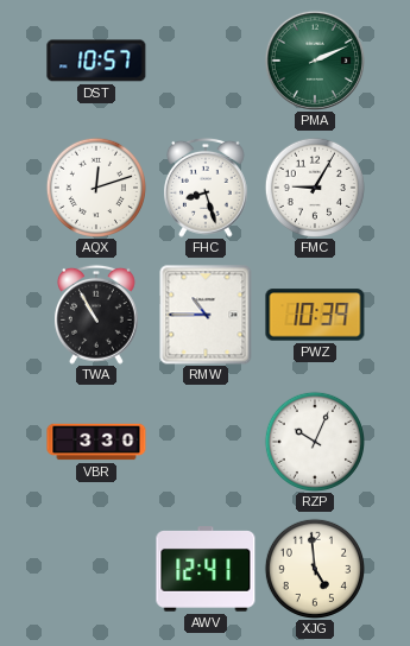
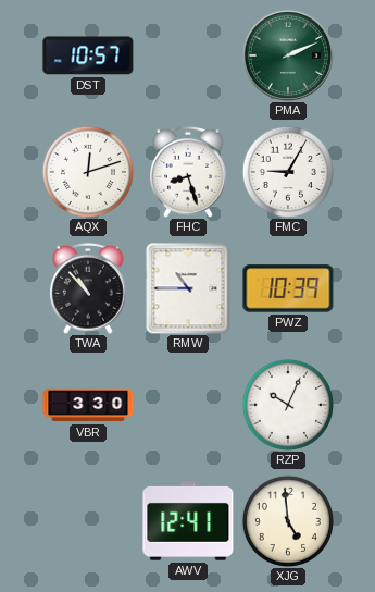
TWA: 10:55 -> 10:53
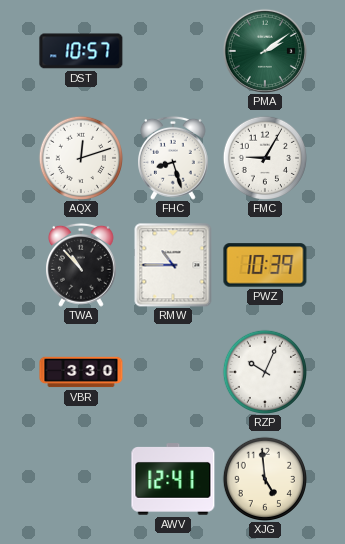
PMA: 2:11 -> 2:09
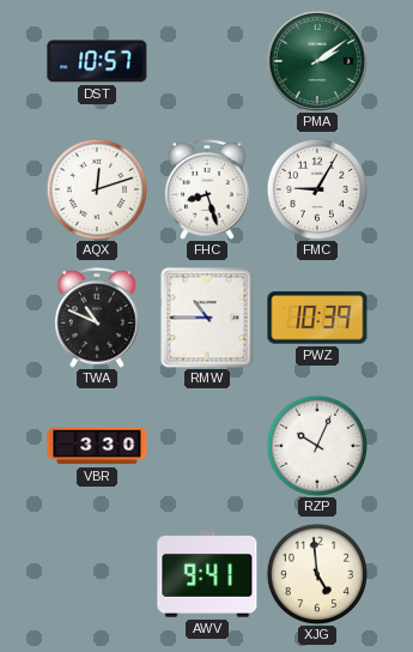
TWA: 10:53 -> 10:49
AWV: 12:41 -> 9:41
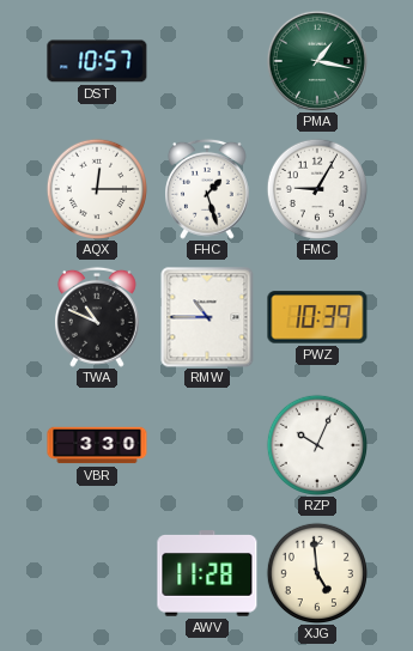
PMA: 2:09 -> 1:17
AQX: 12:12 -> 12:15
FHC: 8:27 -> 1:27
AWV: 9:41 -> 11:28
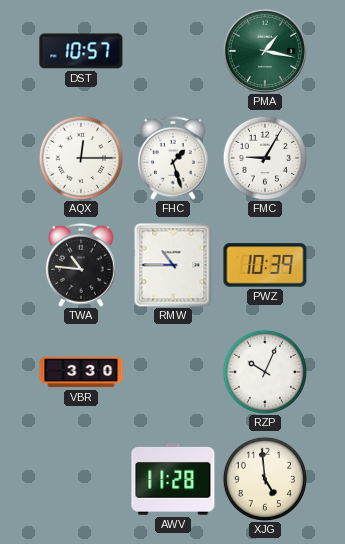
TWA: 10:49 -> 10:46
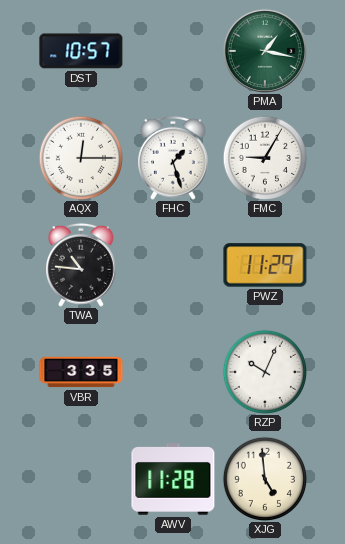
RMW: 10:45 -> none
PWZ: 10:39 -> 11:29
VBR: 3:30 -> 3:35
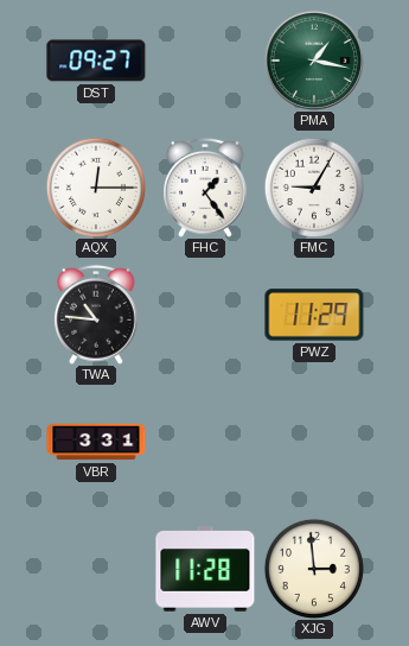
DST: 10:57 -> 09:27
FHC: 1:27 -> 1:24
VBR: 3:35 -> 3:31
RZP: 10:04 -> none
XJG: 4:59 -> 2:59
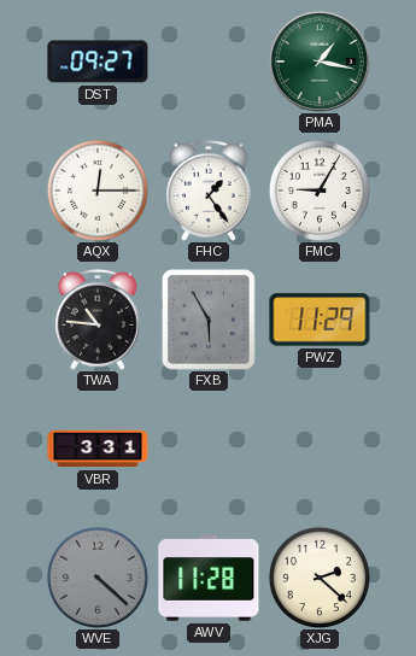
FXB: none -> 5:55
WVE: none -> 4:22
XJG: 2:59 -> 2:22
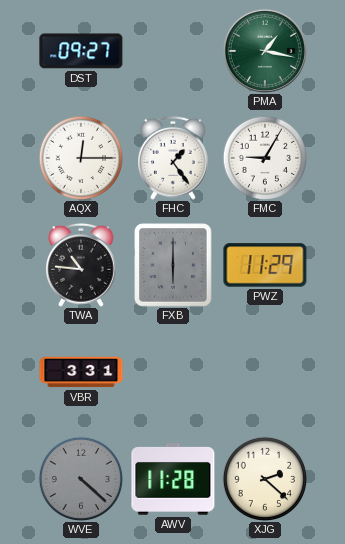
FXB: 5:55 -> 6:00
